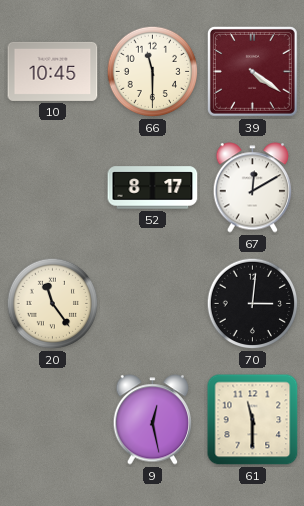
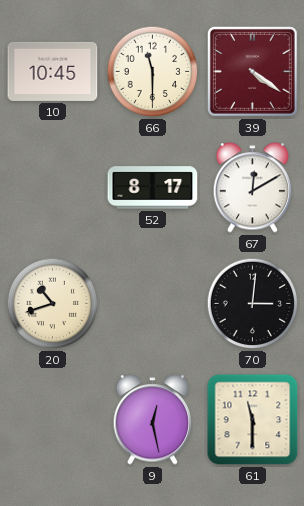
20: 11:24 -> 10:42
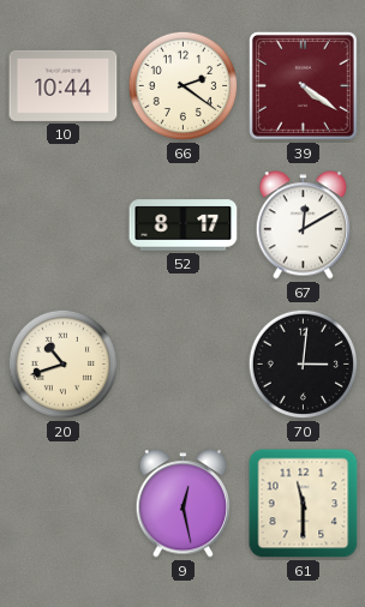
10: 10:45 -> 10:44
66: 11:30 -> 2:21
